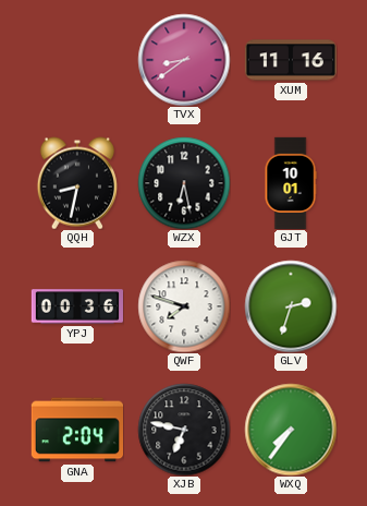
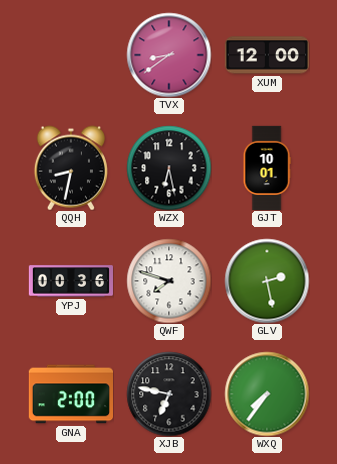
XUM: 11:16 -> 12:00
GLV: 2:33 -> 2:28
GNA: 2:04 -> 2:00
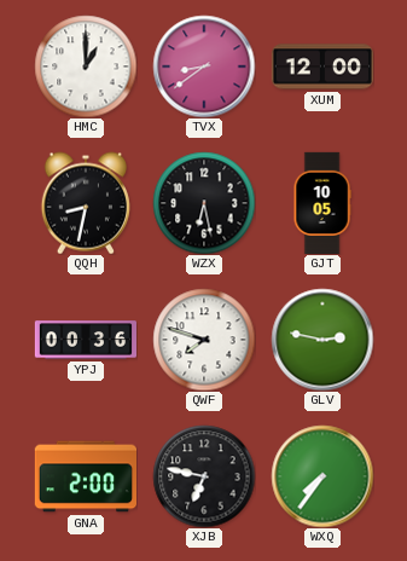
HMC: none -> 1:00
GJT: 10:01 -> 10:05
GLV: 2:28 -> 2:47
